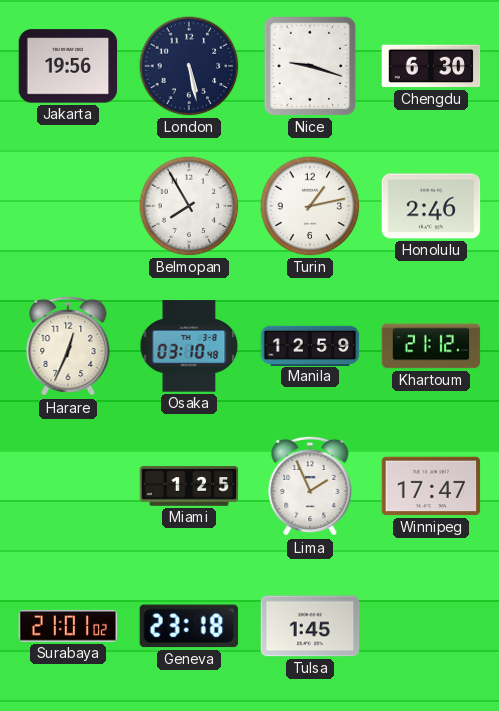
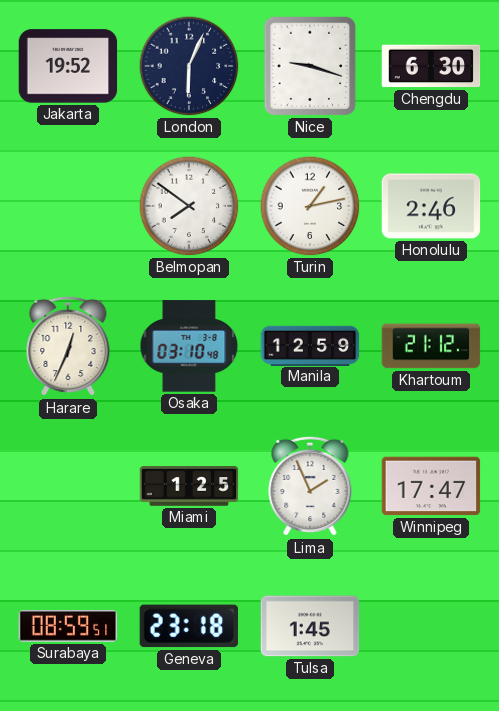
Jakarta: 19:56 -> 19:52
London: 5:28 -> 6:04
Belmopan: 7:55 -> 7:51
Surabaya: 21:01 -> 08:59
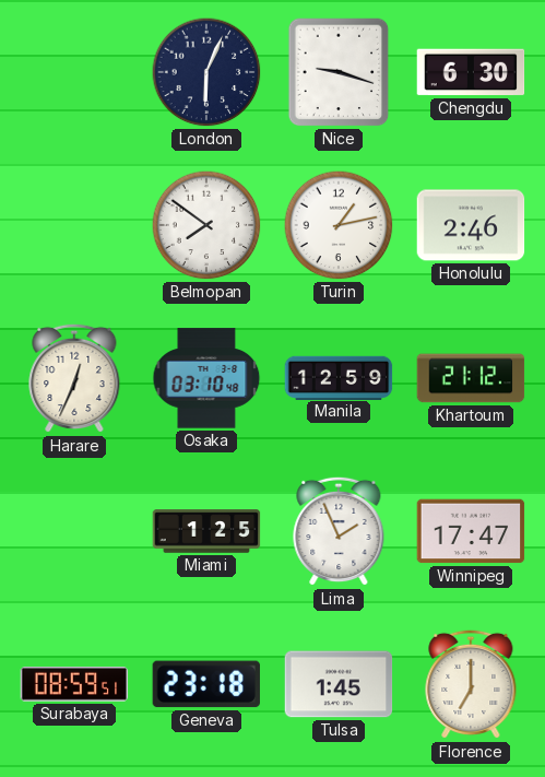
Jakarta: 19:52 -> none
Florence: none -> 7:00
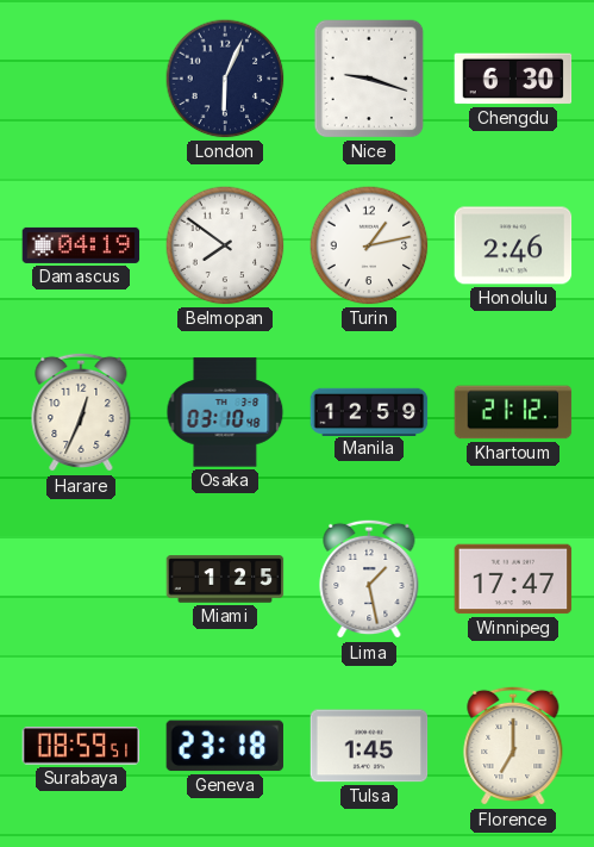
Damascus: none -> 04:19
Lima: 1:56 -> 1:28
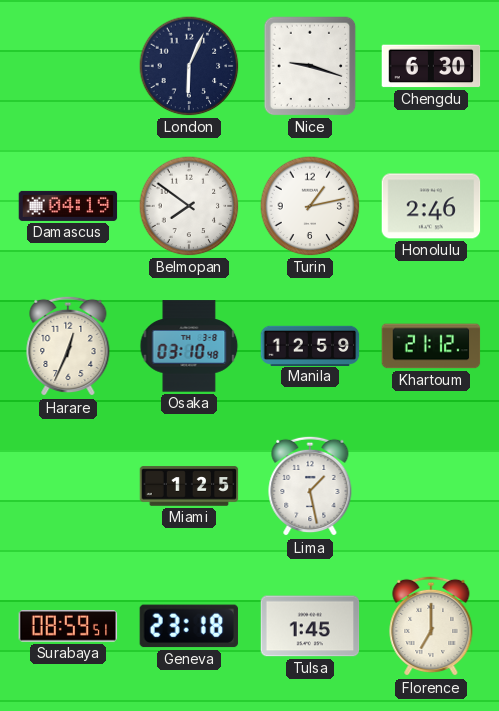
Winnipeg: 17:47 -> none
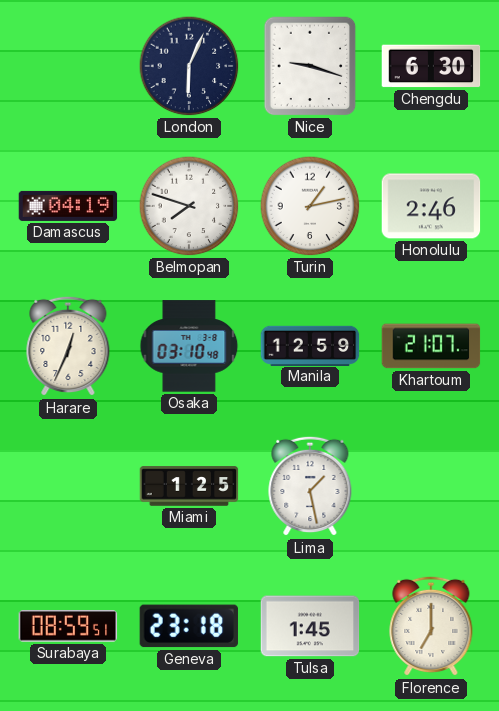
Belmopan: 7:51 -> 7:48
Khartoum: 21:12 -> 21:07
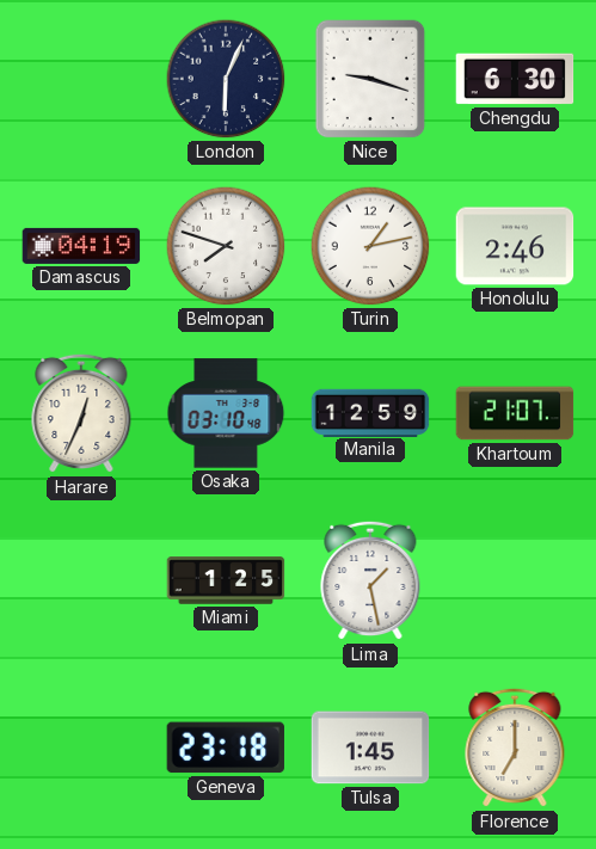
Surabaya: 08:59 -> none
